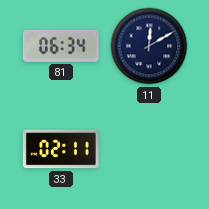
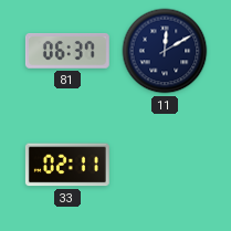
81: 06:34 -> 06:37
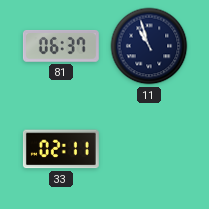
11: 12:10 -> 10:57
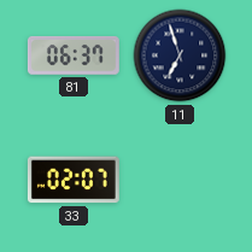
11: 10:57 -> 6:57
33: 02:11 -> 02:07
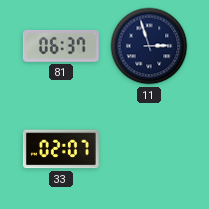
11: 6:57 -> 2:57
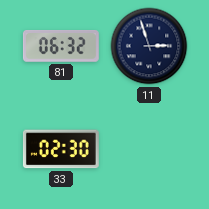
81: 06:37 -> 06:32
33: 02:07 -> 02:30
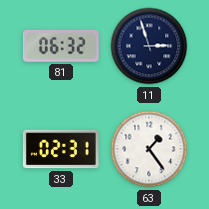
33: 02:30 -> 02:31
63: none -> 1:24
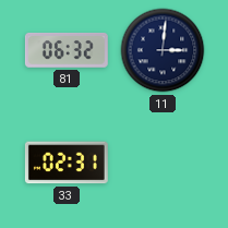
11: 2:57 -> 3:01
63: 1:24 -> none
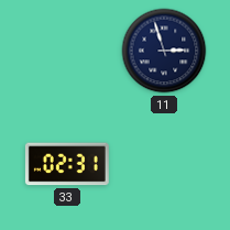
81: 06:32 -> none
11: 3:01 -> 2:57
